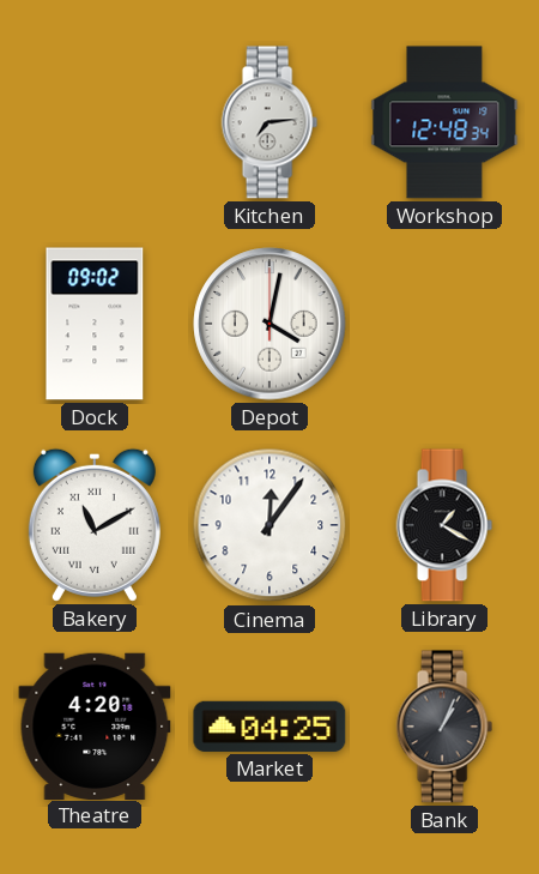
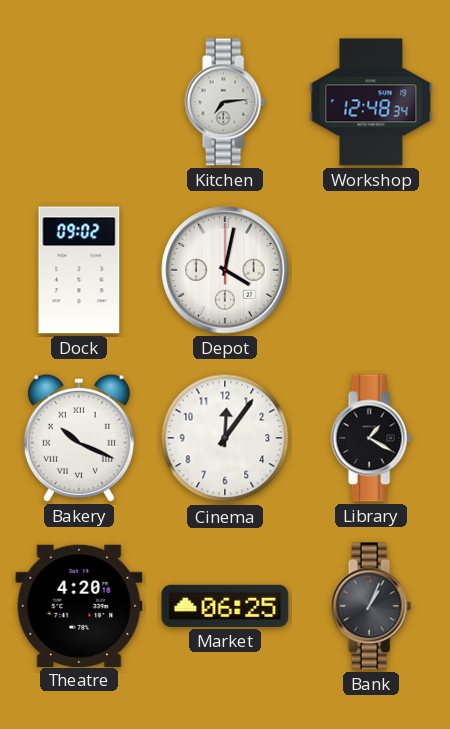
Bakery: 11:10 -> 10:19
Market: 04:25 -> 06:25
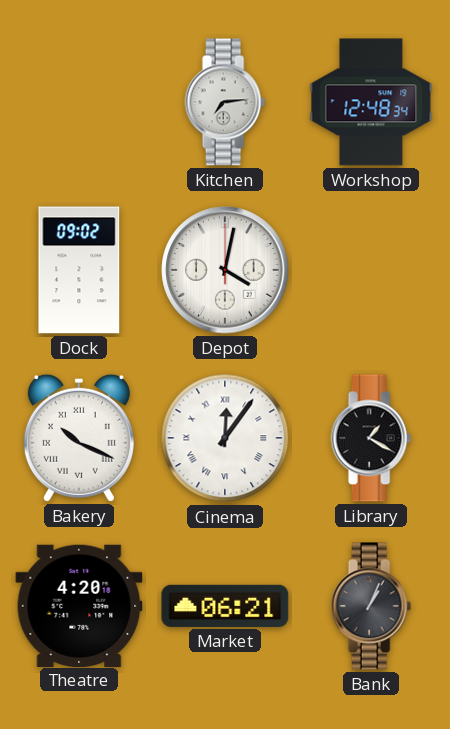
Cinema numerals: Arabic -> Roman
Market: 06:25 -> 06:21
